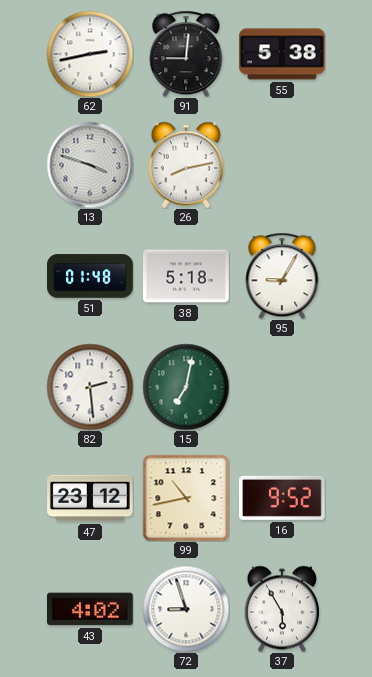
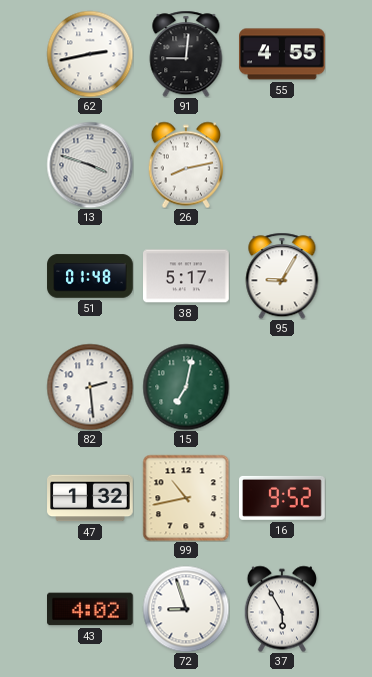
55: 5:38 -> 4:55
38: 5:18 -> 5:17
47: 23:12 -> 1:32
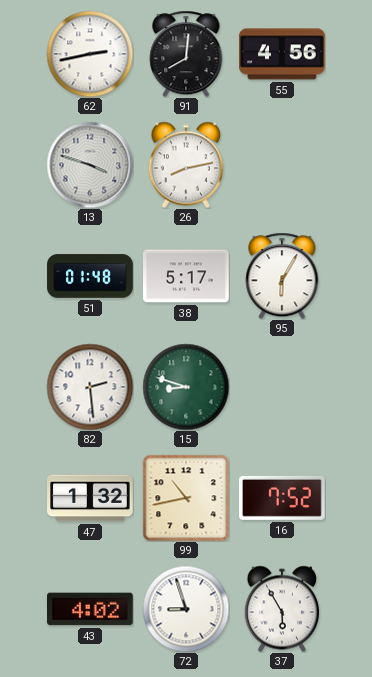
91: 9:01 -> 8:01
55: 4:55 -> 4:56
95: 9:05 -> 6:05
15: 7:02 -> 8:48
16: 9:52 -> 7:52
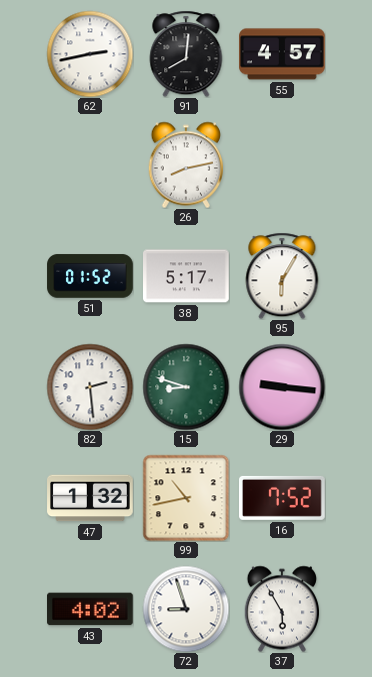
55: 4:56 -> 4:57
13: 3:48 -> none
51: 01:48 -> 01:52
29: none -> 9:16
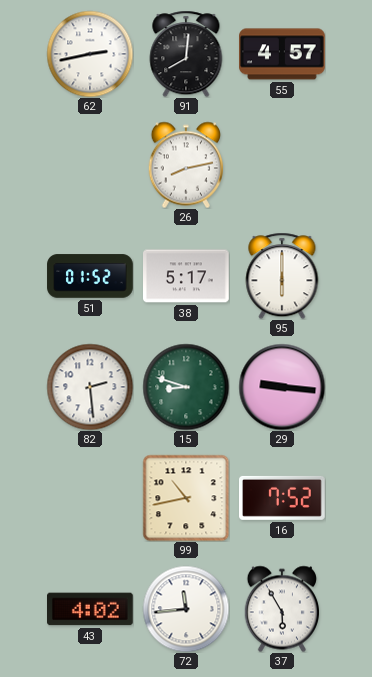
95: 6:05 -> 6:00
47: 1:32 -> none
72: 8:57 -> 11:44
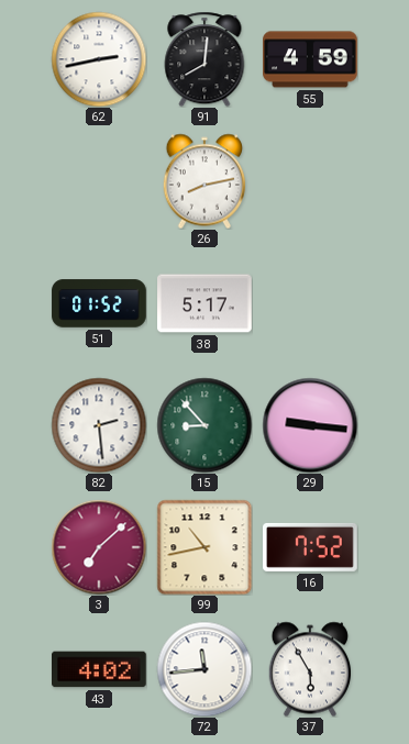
55: 4:57 -> 4:59
95: 6:00 -> none
15: 8:48 -> 8:53
3: none -> 7:08
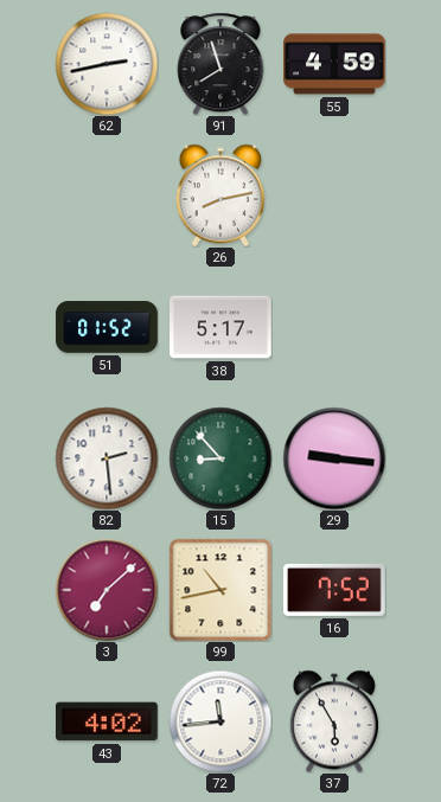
91: 8:01 -> 7:57
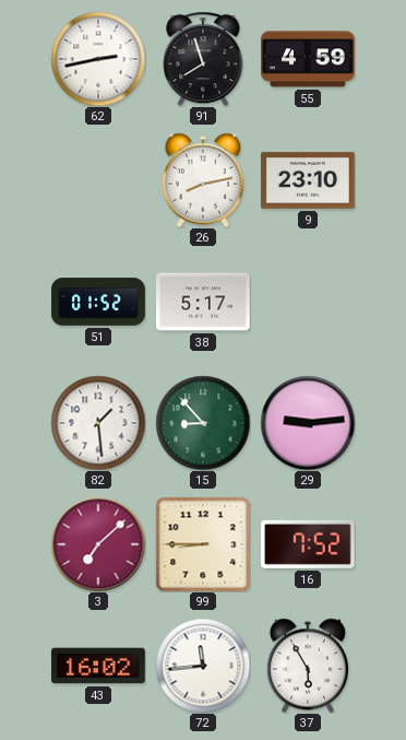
9: none -> 23:10
82: 2:29 -> 1:29
29: 9:16 -> 9:14
99: 10:43 -> 8:45
43: 4:02 -> 16:02
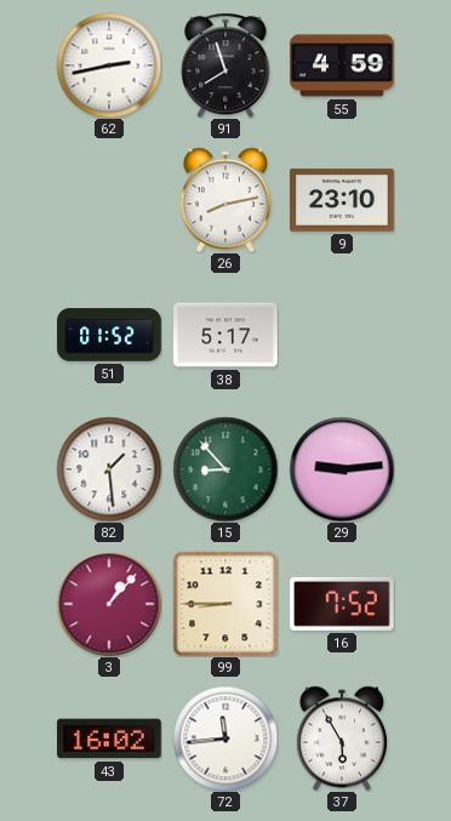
3: 7:08 -> 1:07
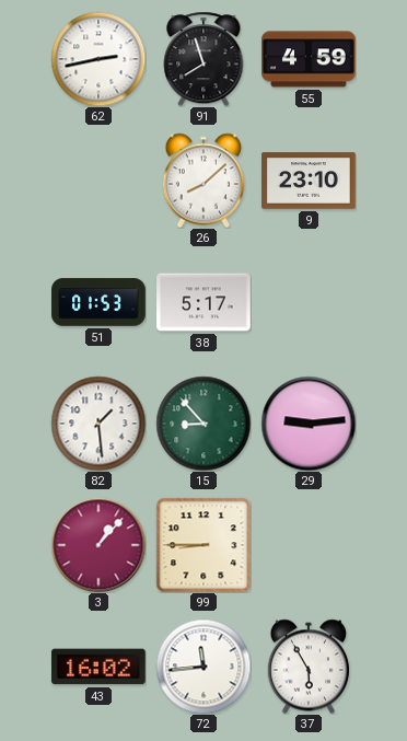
26: 8:13 -> 8:08
51: 01:52 -> 01:53
16: 7:52 -> none
